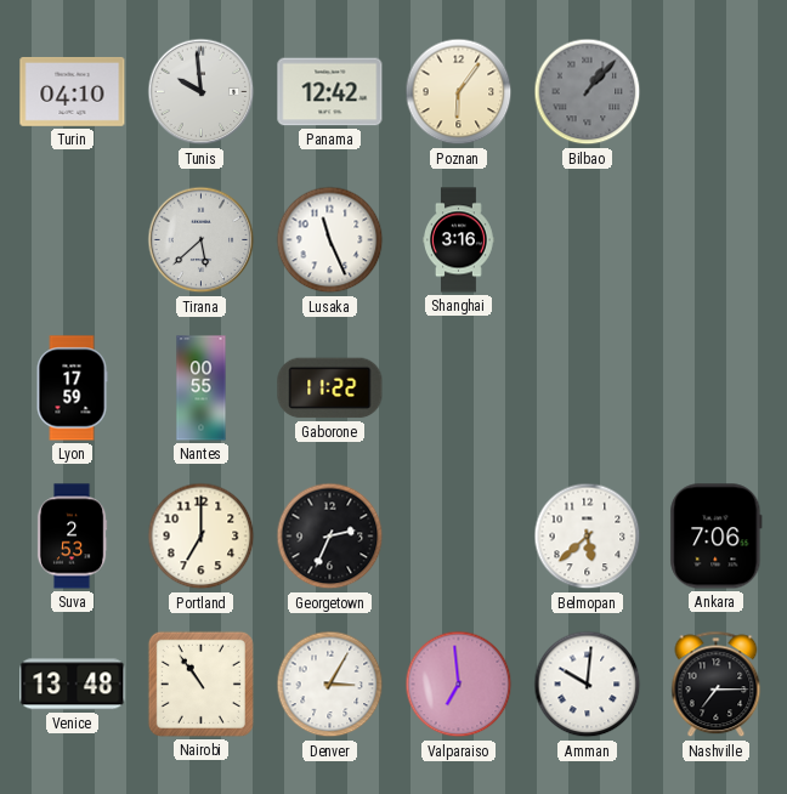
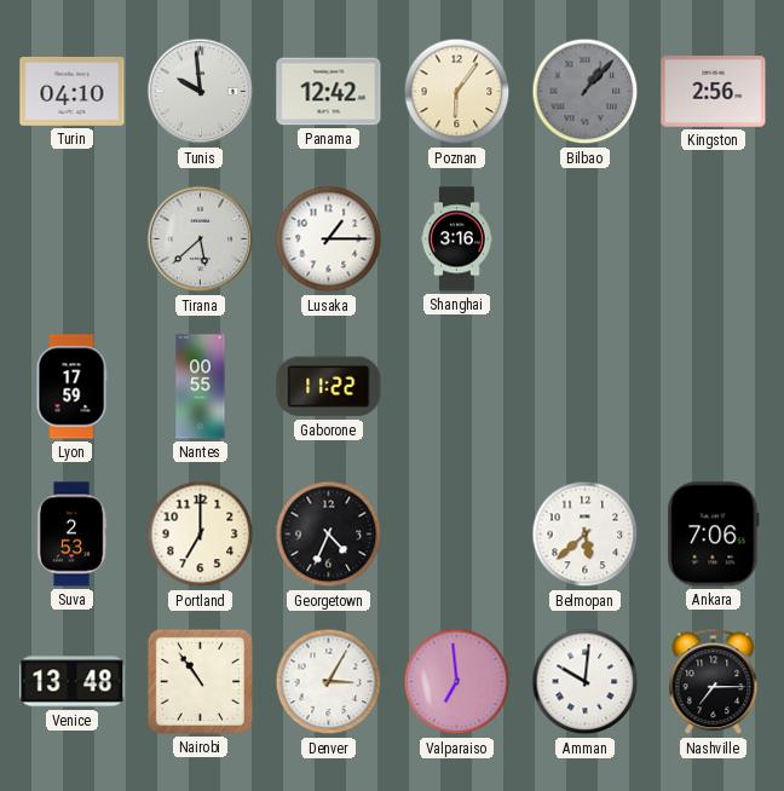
Kingston: none -> 2:56
Lusaka: 11:26 -> 1:15
Georgetown: 2:34 -> 4:34
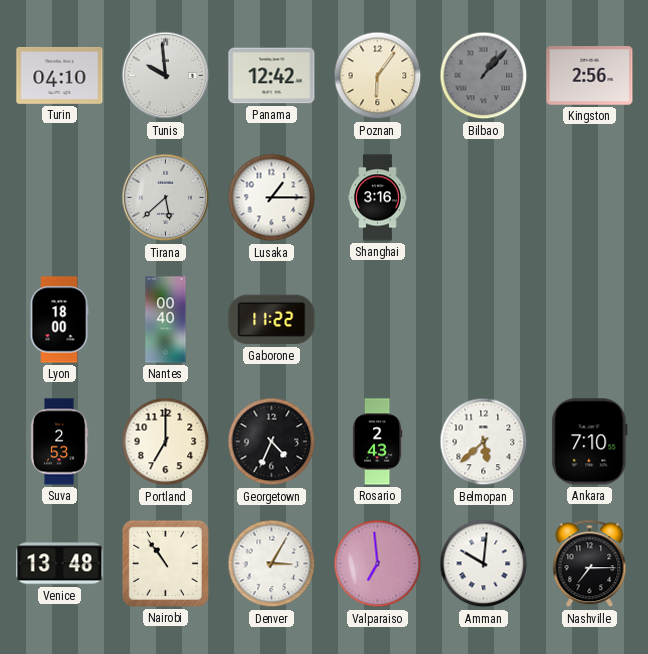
Lyon: 17:59 -> 18:00
Nantes: 00:55 -> 00:40
Rosario: none -> 2:43
Ankara: 7:06 -> 7:10
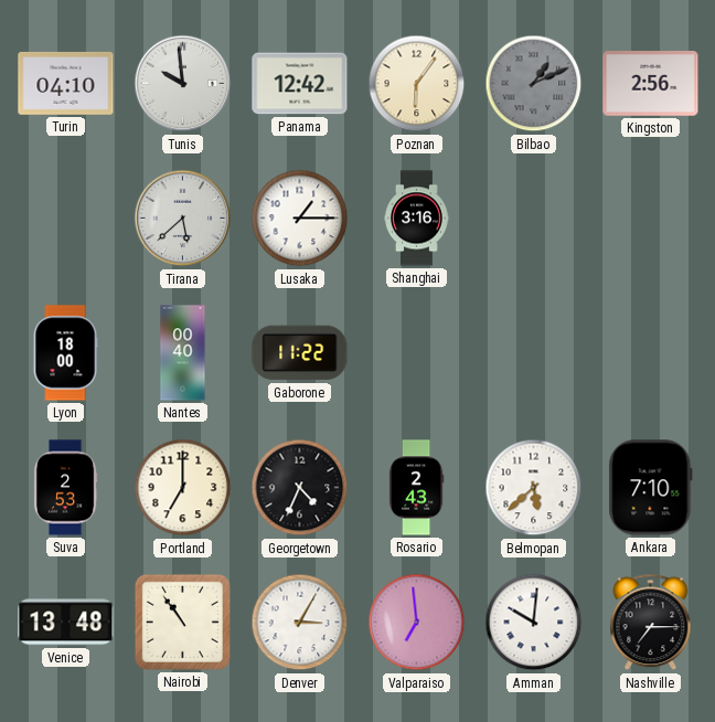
Bilbao: 1:07 -> 1:11
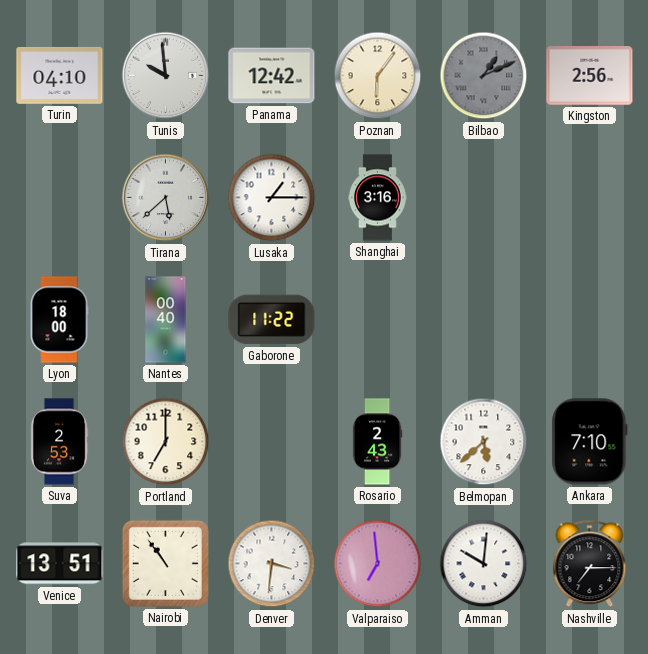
Georgetown: 4:34 -> none
Venice: 13:48 -> 13:51
Denver: 3:05 -> 3:31
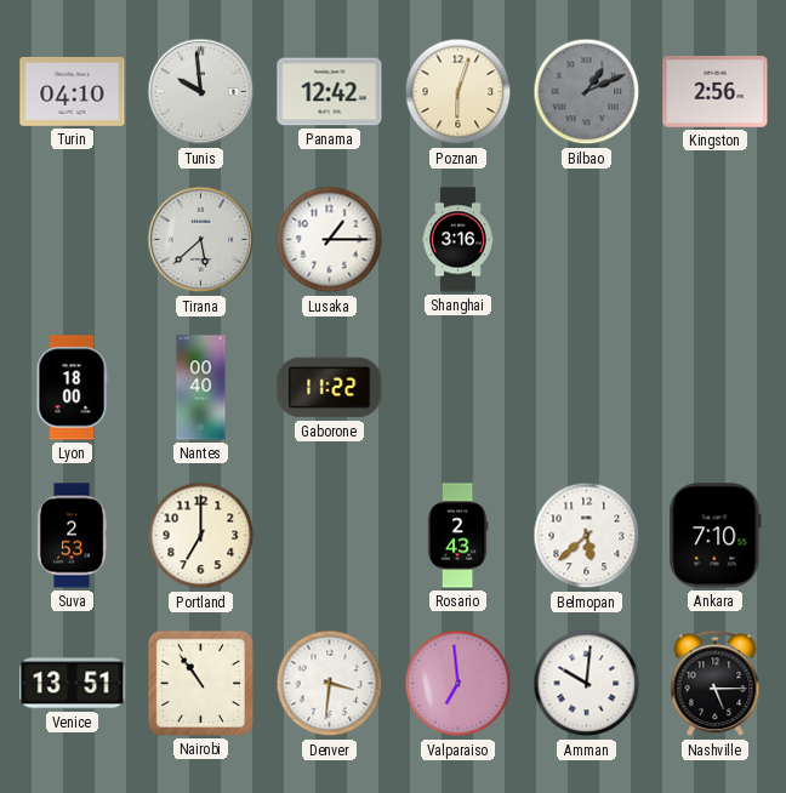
Poznan: 6:06 -> 6:03
Nashville: 7:15 -> 5:15
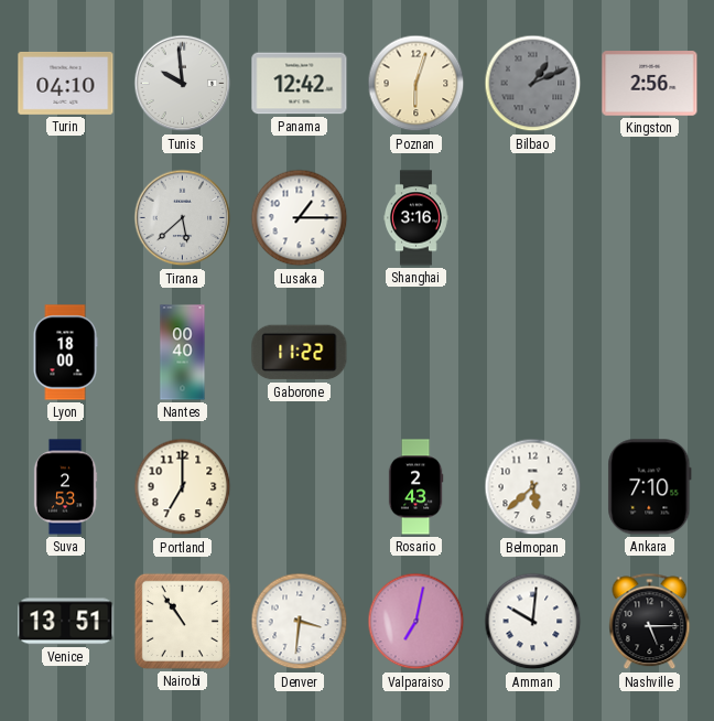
Valparaiso: 6:59 -> 7:02
